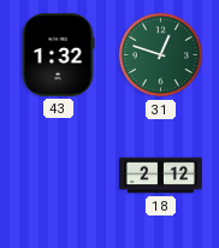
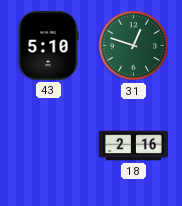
43: 1:32 -> 5:10
18: 2:12 -> 2:16
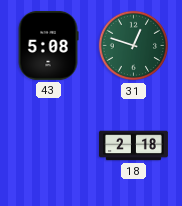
43: 5:10 -> 5:08
18: 2:16 -> 2:18
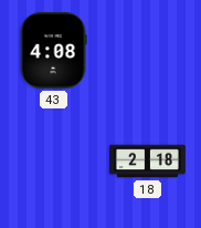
43: 5:08 -> 4:08
31: 12:48 -> none
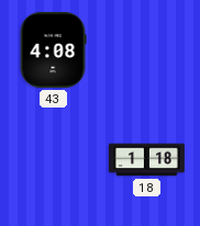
18: 2:18 -> 1:18
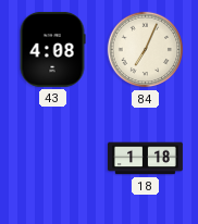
84: none -> 7:04
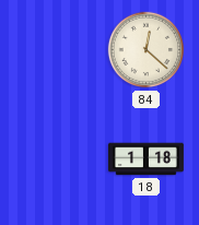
43: 4:08 -> none
84: 7:04 -> 12:22
